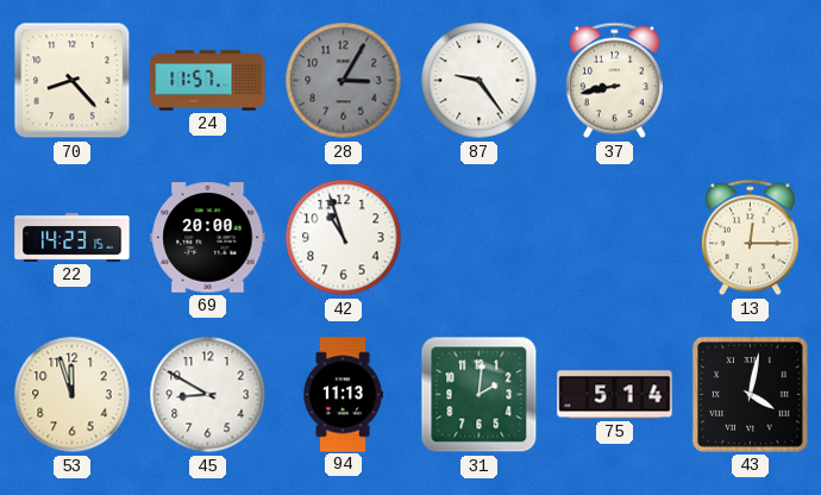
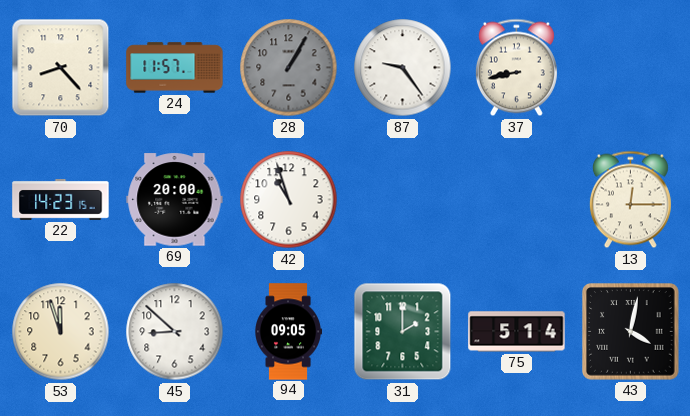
28: 3:05 -> 1:05
45: 8:50 -> 8:52
94: 11:13 -> 09:05
31: 2:01 -> 2:00
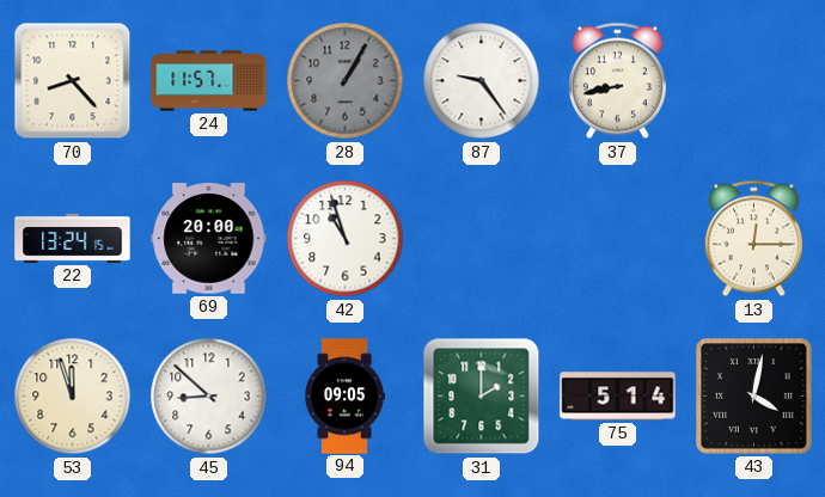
22: 14:23 -> 13:24
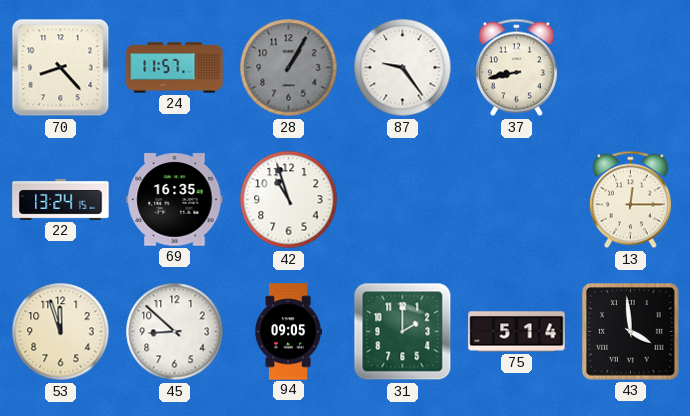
69: 20:00 -> 16:35
43: 4:02 -> 3:59
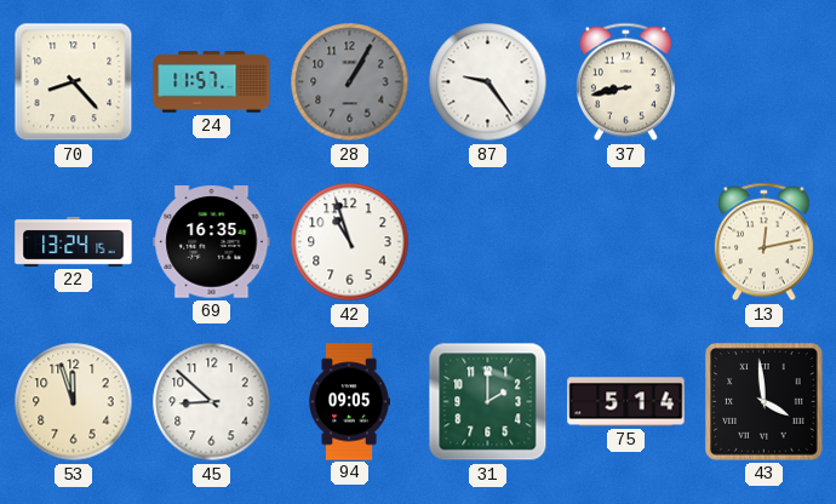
13: 12:15 -> 12:13
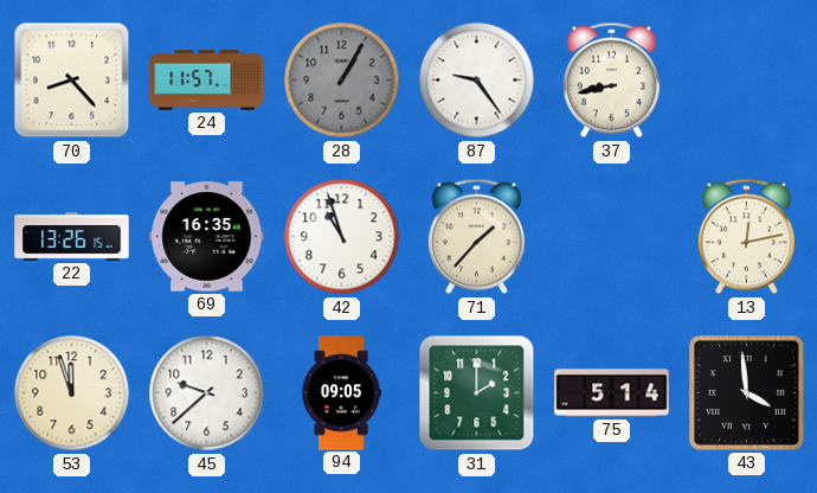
22: 13:24 -> 13:26
71: none -> 1:37
45: 8:52 -> 9:38
